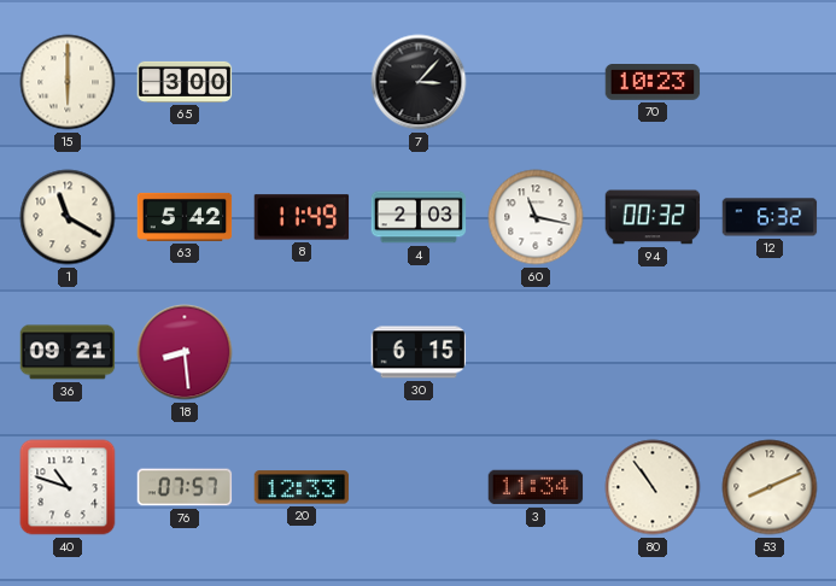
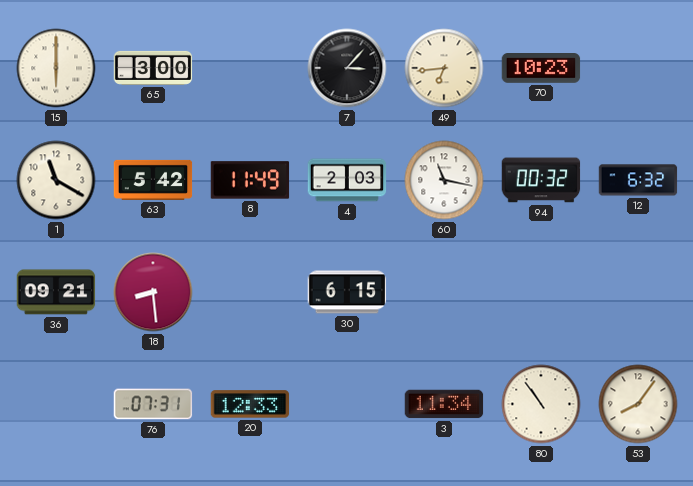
49: none -> 6:44
40: 10:48 -> none
76: 07:57 -> 07:31
53: 8:11 -> 8:06
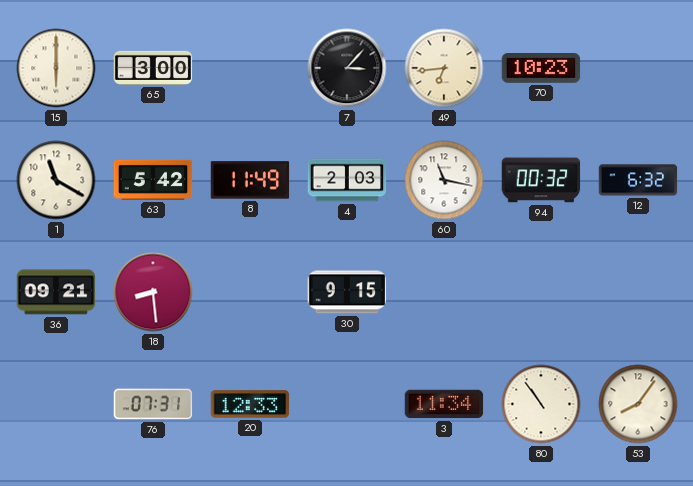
30: 6:15 -> 9:15
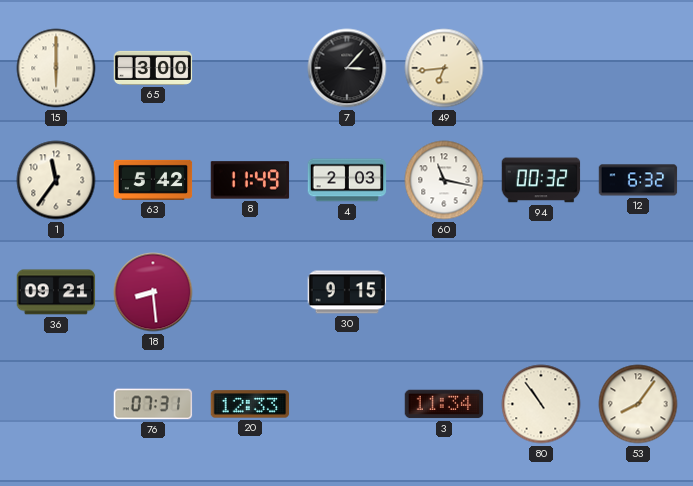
70: 10:23 -> none
1: 11:20 -> 11:36
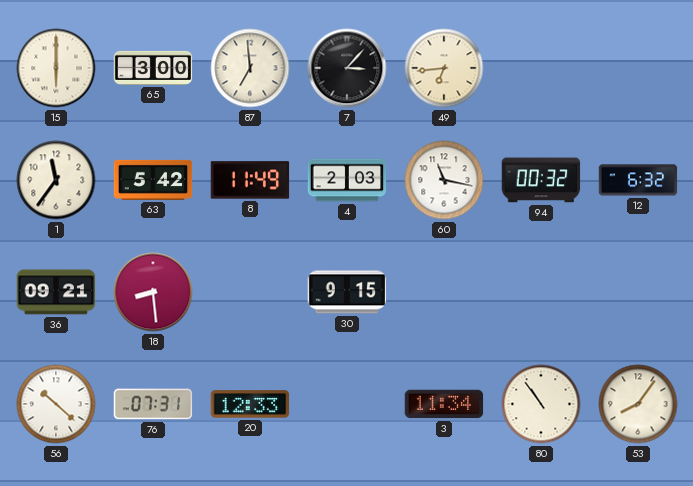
87: none -> 6:59
56: none -> 10:22
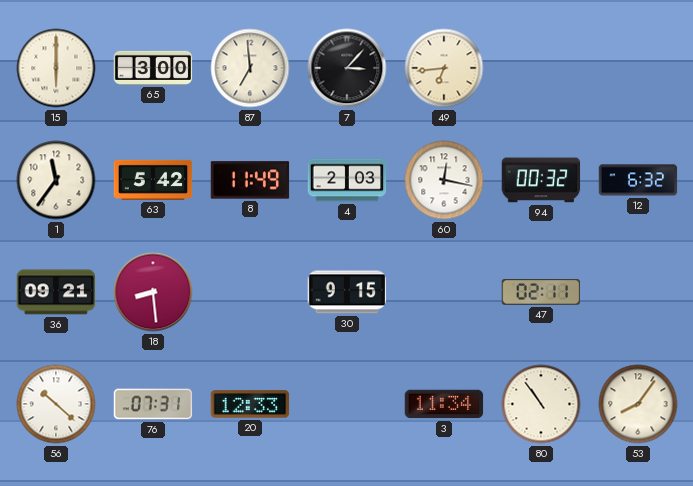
60: 11:17 -> 12:17
47: none -> 02:11
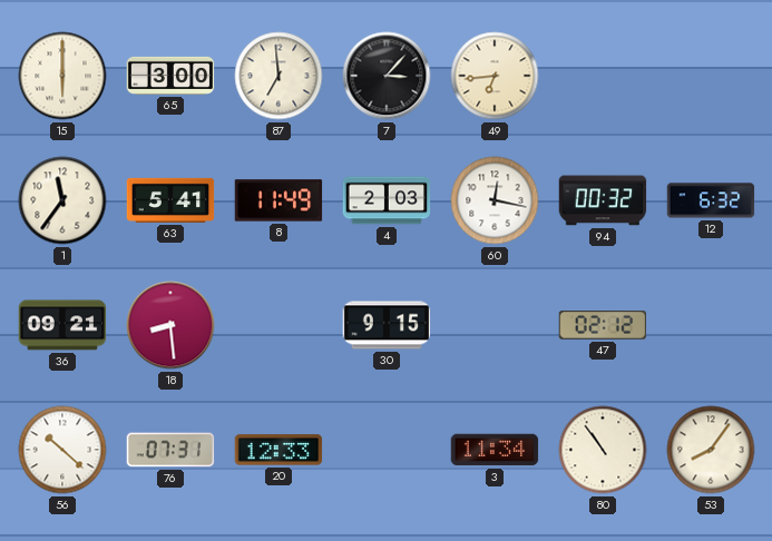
63: 5:42 -> 5:41
47: 02:11 -> 02:12
